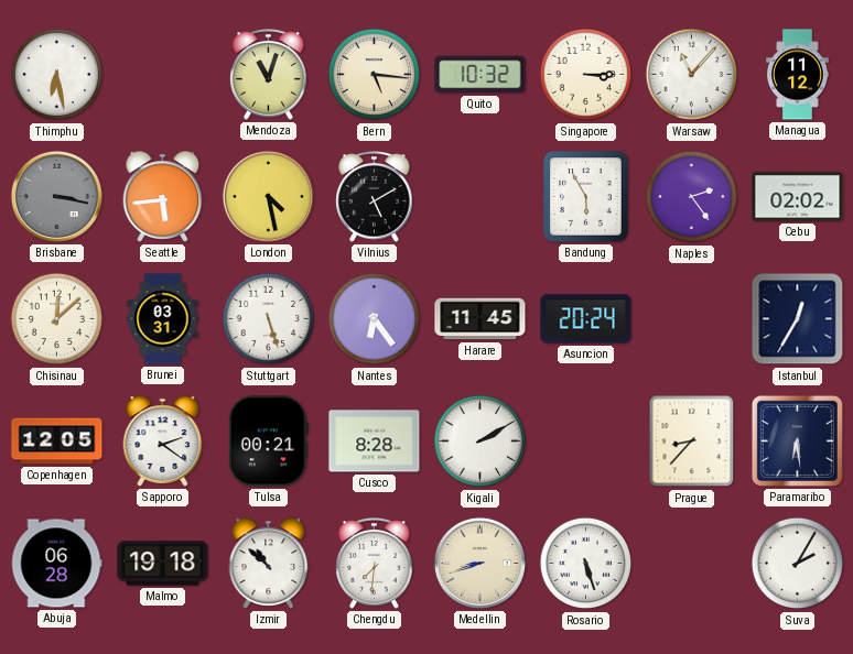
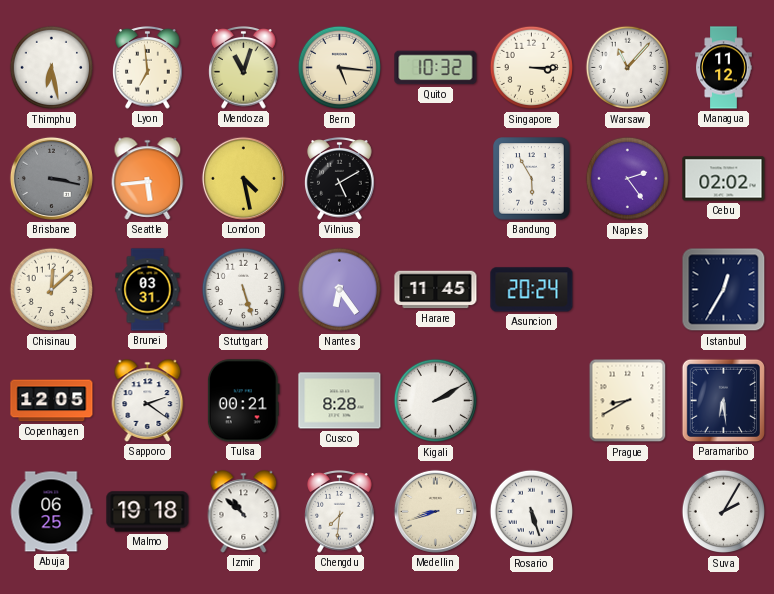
Lyon: none -> 6:59
Prague: 8:37 -> 8:40
Abuja: 06:28 -> 06:25
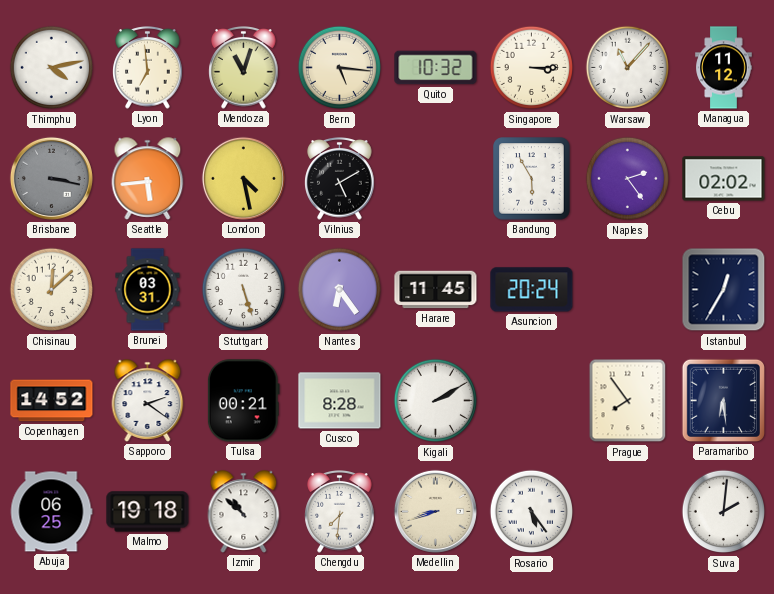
Thimphu: 6:28 -> 4:13
Copenhagen: 12:05 -> 14:52
Prague: 8:40 -> 7:54
Rosario: 5:27 -> 5:24
Suva: 2:05 -> 2:01
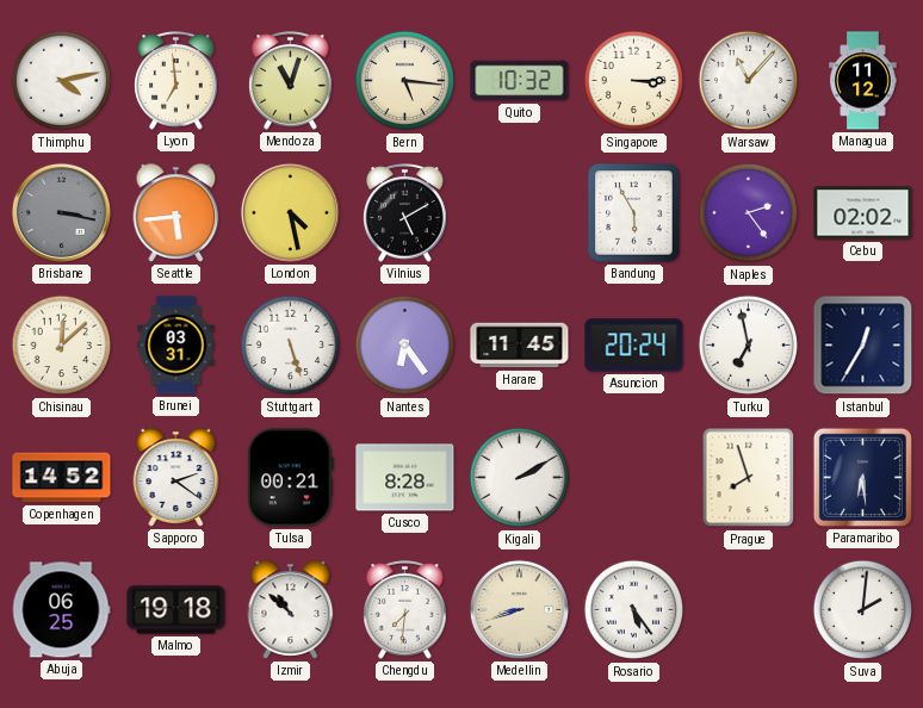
Turku: none -> 6:58
Prague: 7:54 -> 7:57
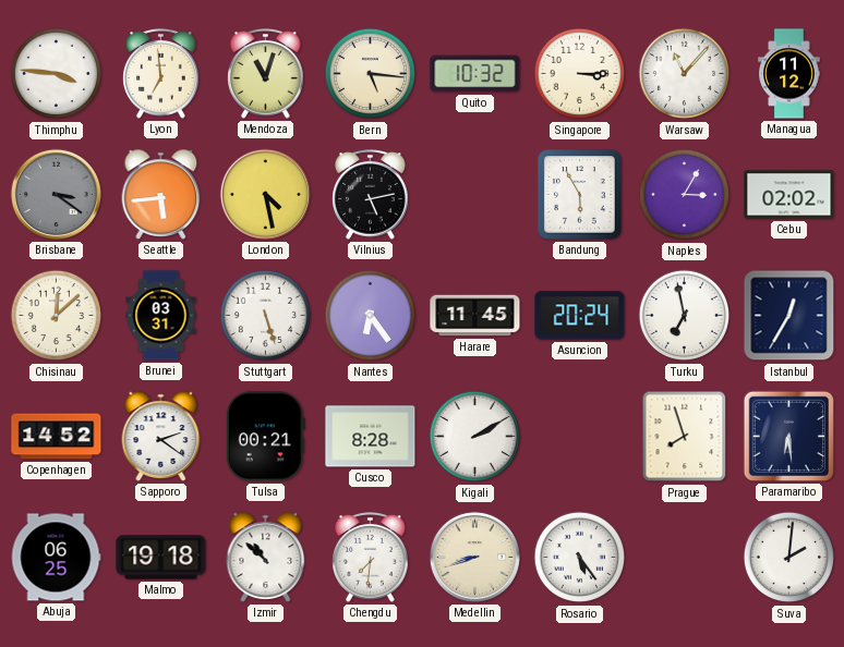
Thimphu: 4:13 -> 3:46
Brisbane: 3:17 -> 3:21
Vilnius: 5:10 -> 5:13
Naples: 2:24 -> 3:05
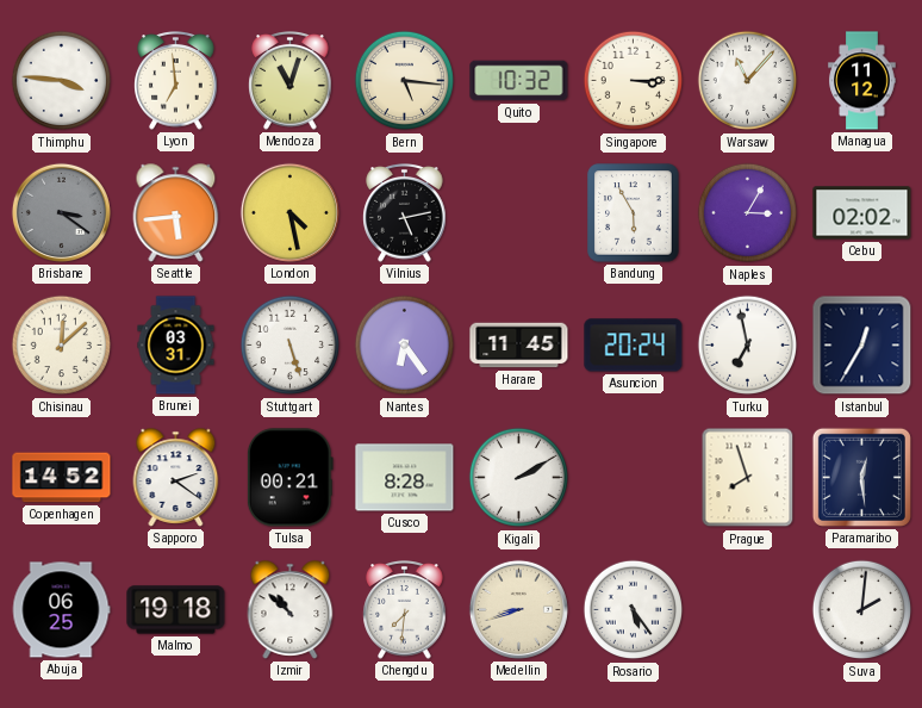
Paramaribo: 6:29 -> 12:29
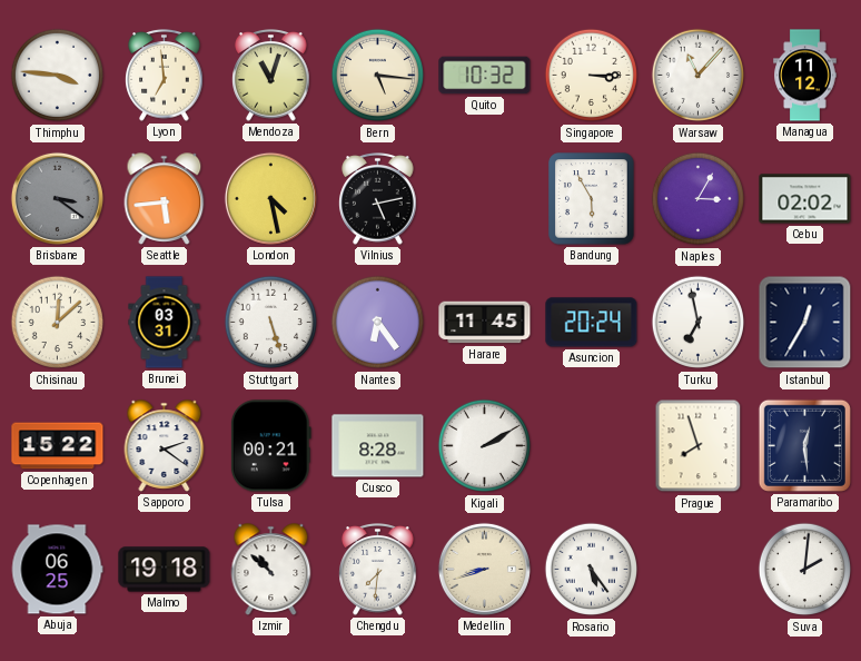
Copenhagen: 14:52 -> 15:22
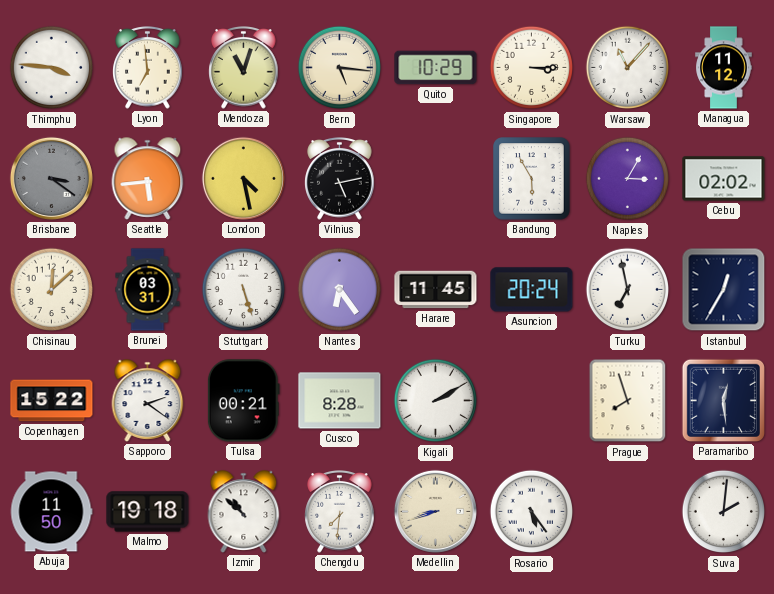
Quito: 10:32 -> 10:29
Abuja: 06:25 -> 11:50
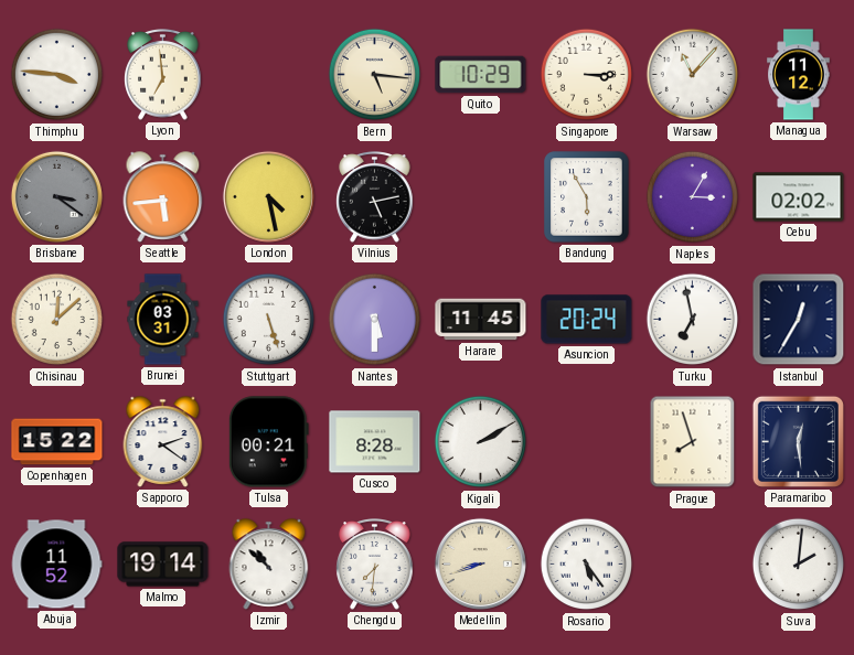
Mendoza: 11:03 -> none
Nantes: 6:24 -> 5:30
Abuja: 11:50 -> 11:52
Malmo: 19:18 -> 19:14
